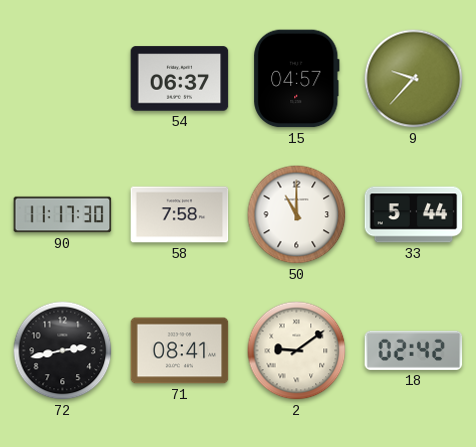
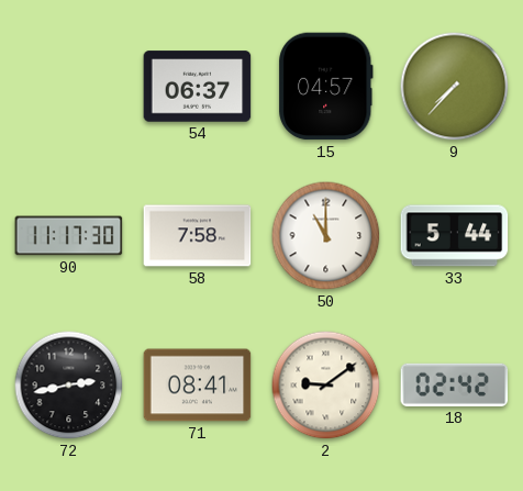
9: 9:37 -> 7:37
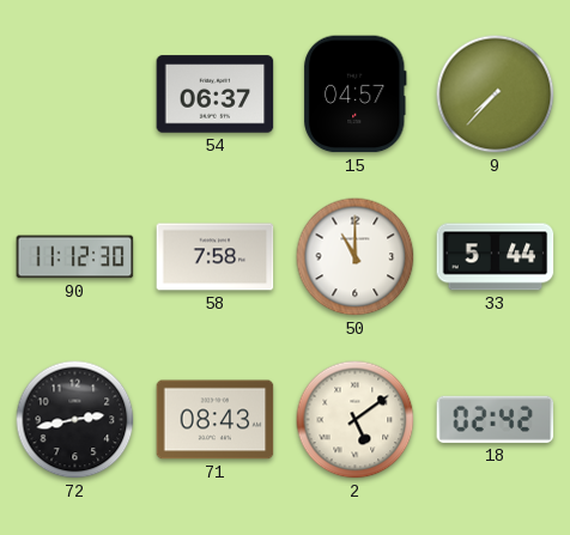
90: 11:17 -> 11:12
71: 08:41 -> 08:43
2: 9:09 -> 5:09
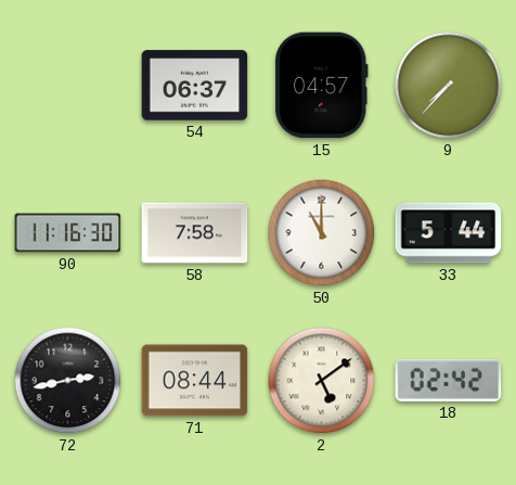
90: 11:12 -> 11:16
71: 08:43 -> 08:44
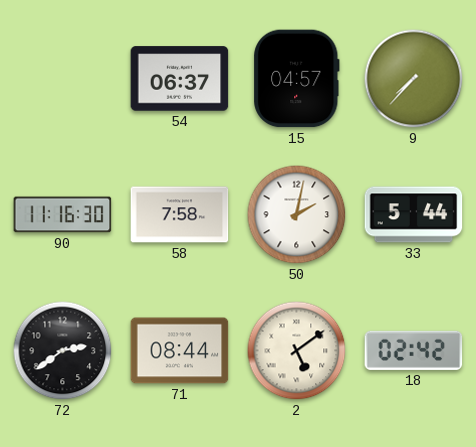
50: 11:00 -> 2:02
72: 2:43 -> 2:39
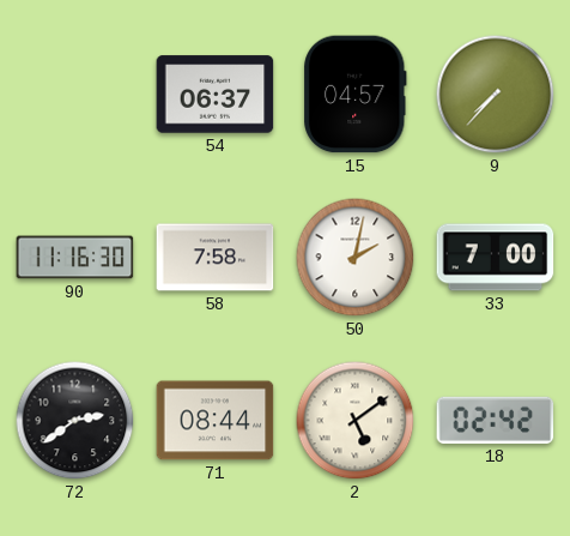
33: 5:44 -> 7:00
